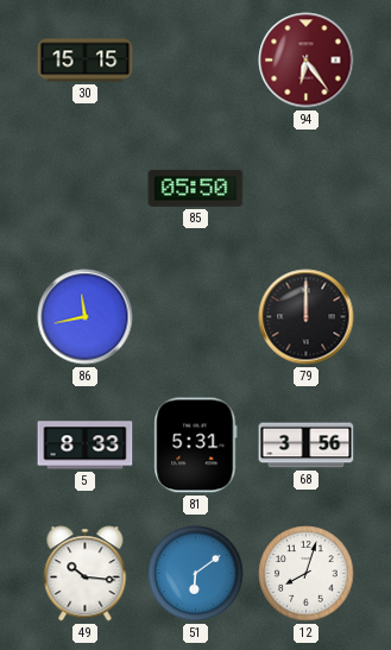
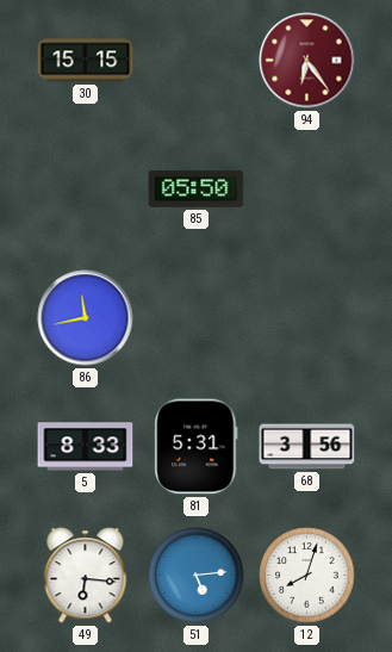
79: 12:00 -> none
49: 10:16 -> 6:16
51: 6:09 -> 5:14
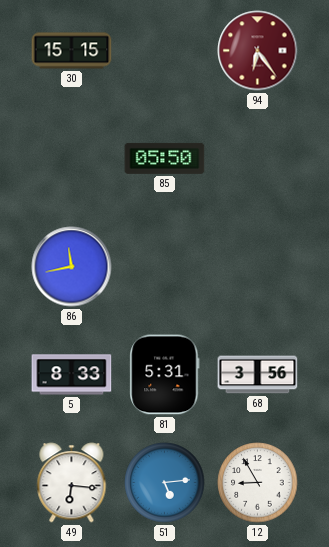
12: 8:03 -> 8:55
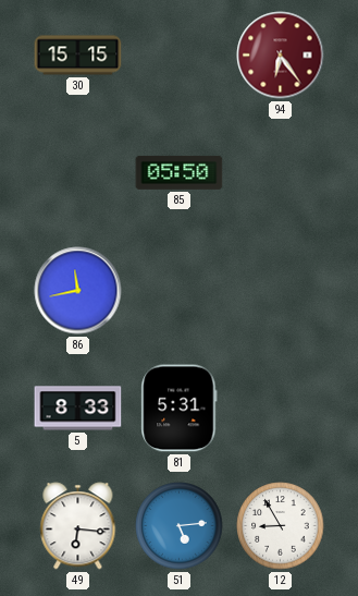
68: 3:56 -> none
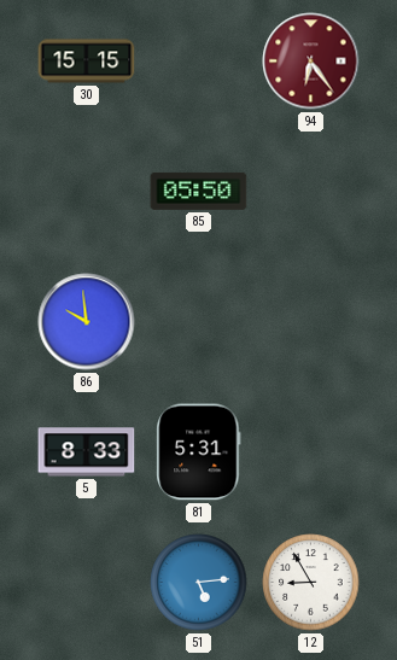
86: 11:43 -> 9:59
49: 6:16 -> none
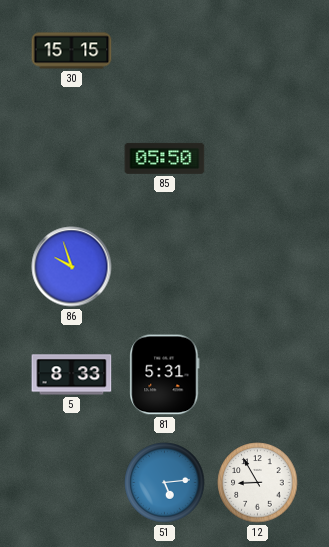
94: 6:24 -> none
86: 9:59 -> 9:57
